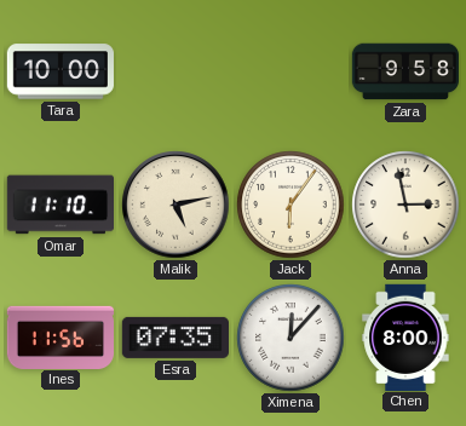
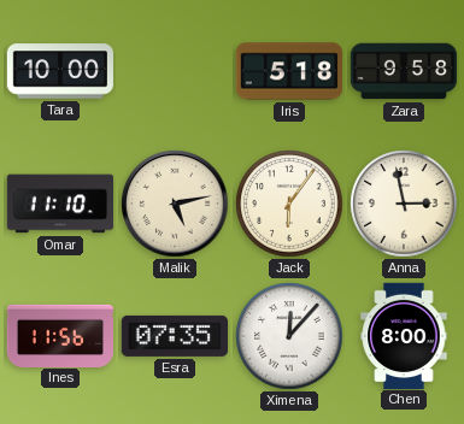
Iris: none -> 5:18
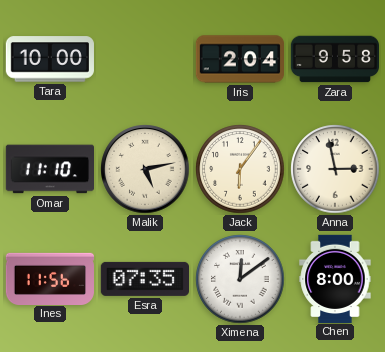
Iris: 5:18 -> 2:04
Ximena: 12:07 -> 12:09
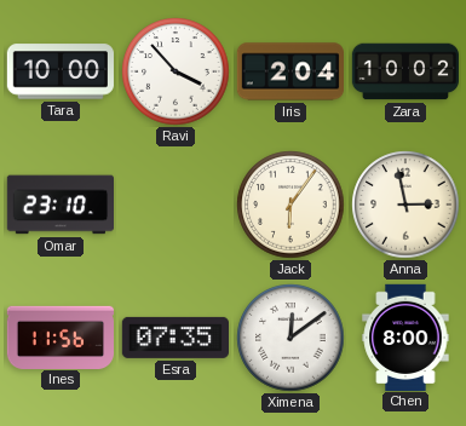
Ravi: none -> 3:53
Zara: 9:58 -> 10:02
Omar: 11:10 -> 23:10
Malik: 5:13 -> none
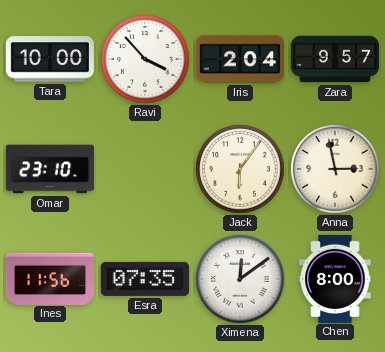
Zara: 10:02 -> 9:57
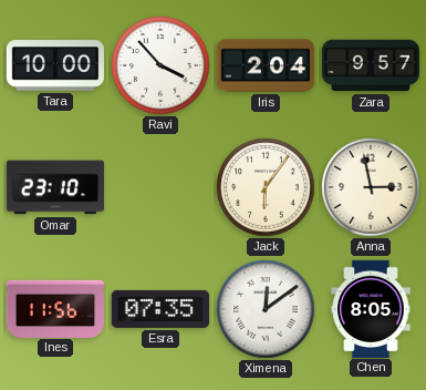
Chen: 8:00 -> 8:05
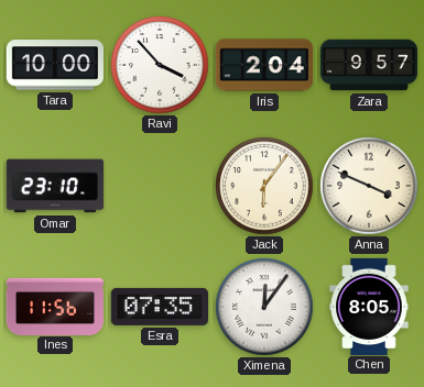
Anna: 2:58 -> 3:49
Ximena: 12:09 -> 12:06
